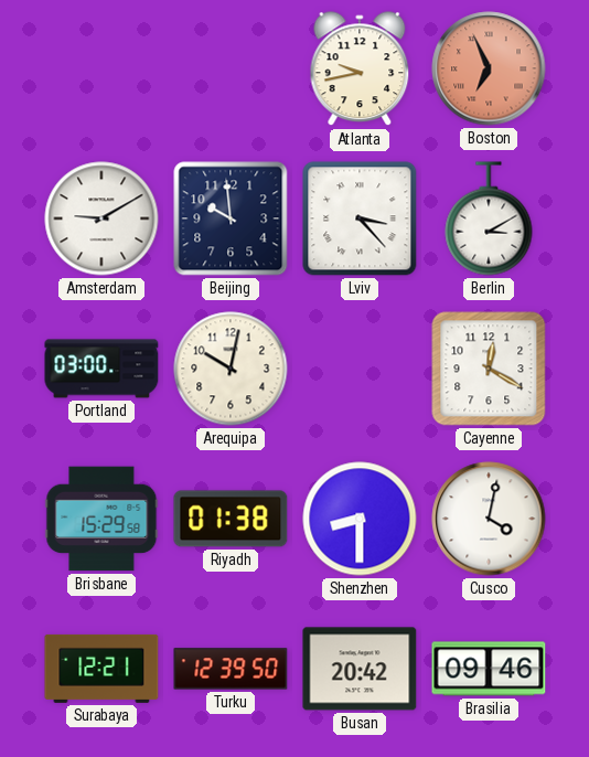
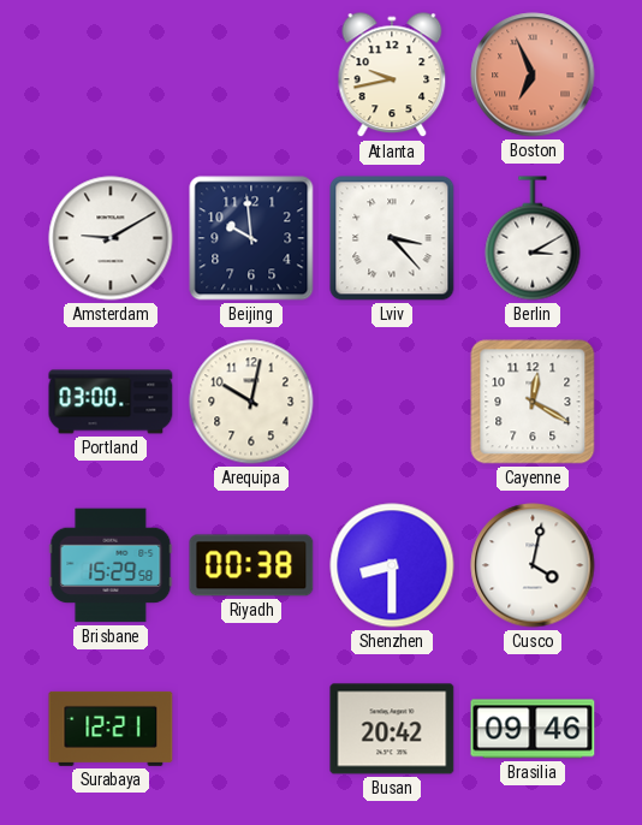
Riyadh: 01:38 -> 00:38
Turku: 12:39 -> none
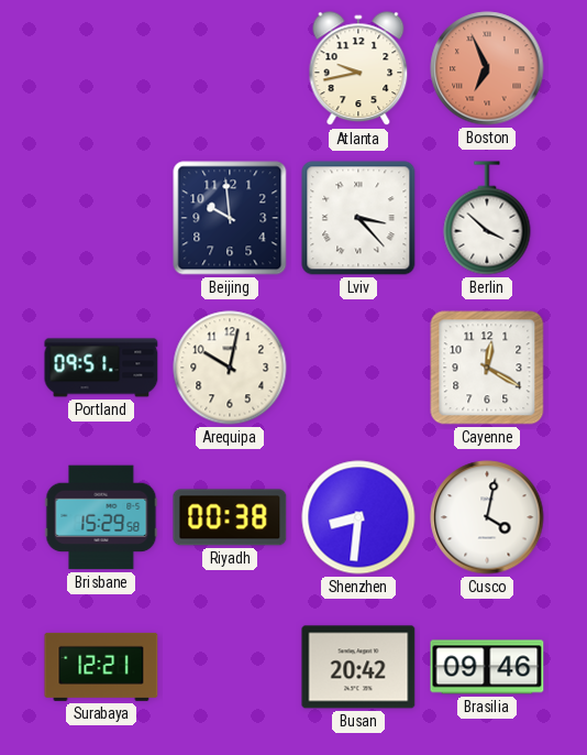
Amsterdam: 9:10 -> none
Berlin: 3:10 -> 3:52
Portland: 03:00 -> 09:51
Shenzhen: 8:30 -> 8:31
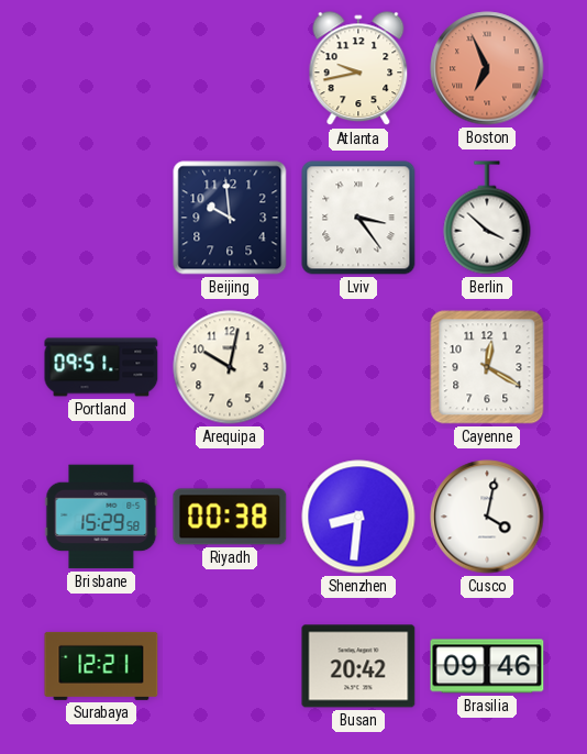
Lviv: 3:23 -> 3:24
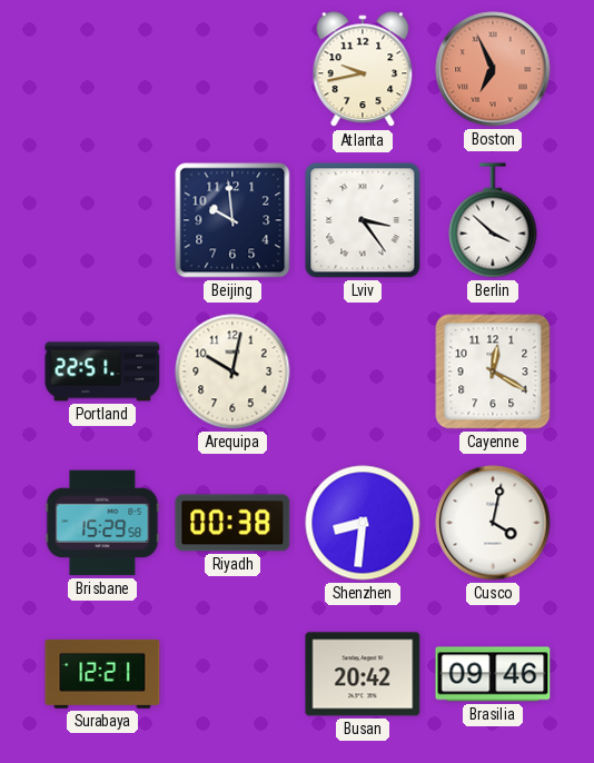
Portland: 09:51 -> 22:51
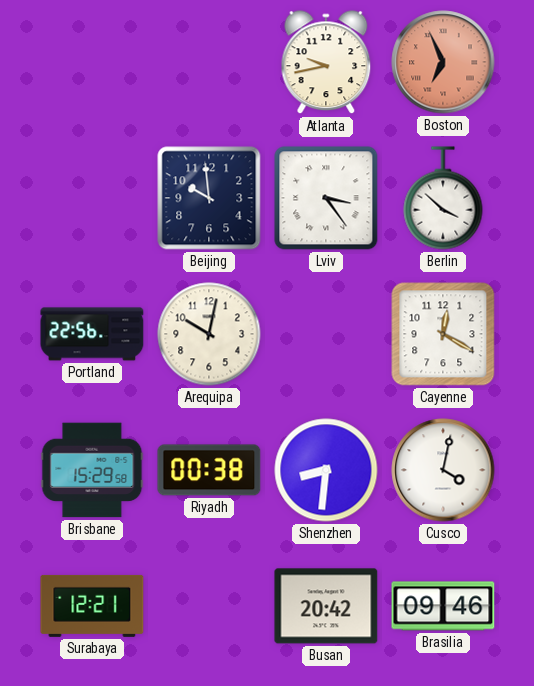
Portland: 22:51 -> 22:56
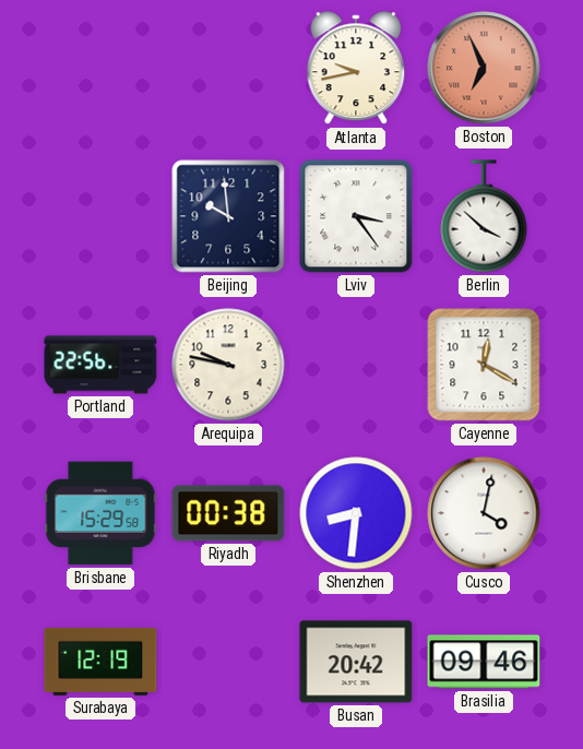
Arequipa: 10:02 -> 9:47
Surabaya: 12:21 -> 12:19
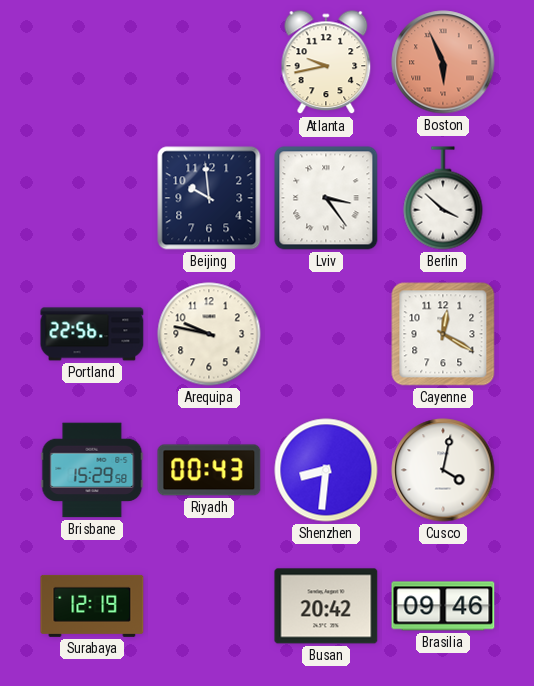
Boston: 6:56 -> 5:56
Riyadh: 00:38 -> 00:43
